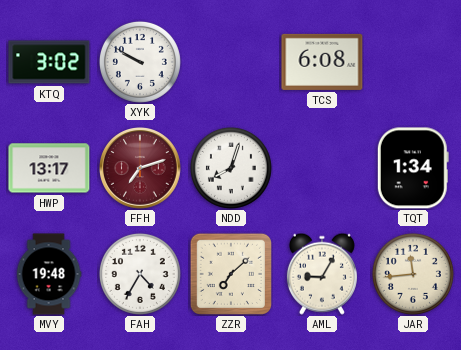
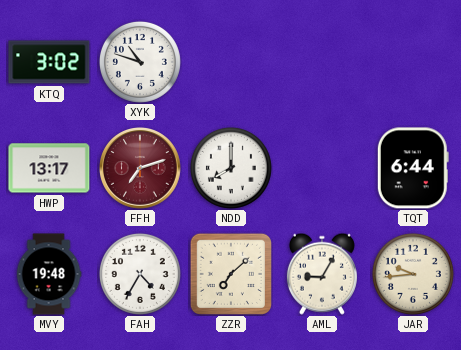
XYK: 9:50 -> 10:48
TCS: 6:08 -> none
NDD: 8:03 -> 8:00
TQT: 1:34 -> 6:44
JAR: 11:44 -> 9:44
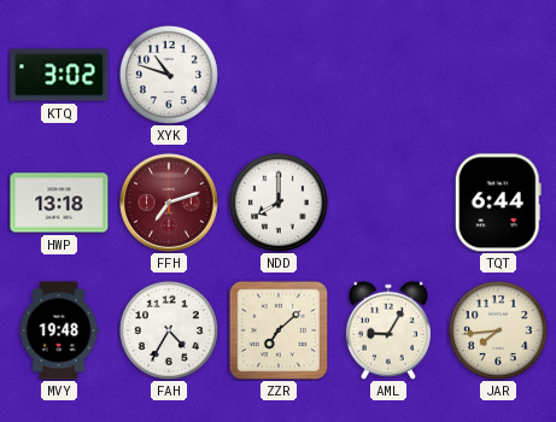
HWP: 13:17 -> 13:18
JAR: 9:44 -> 7:44
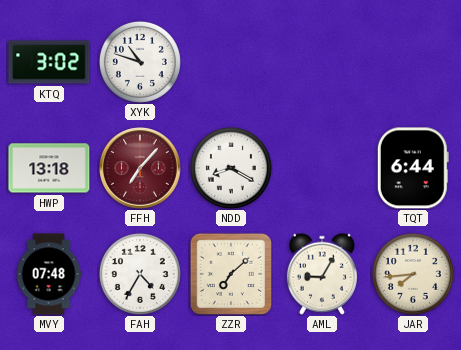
FFH: 7:12 -> 7:07
NDD: 8:00 -> 8:20
MVY: 19:48 -> 07:48
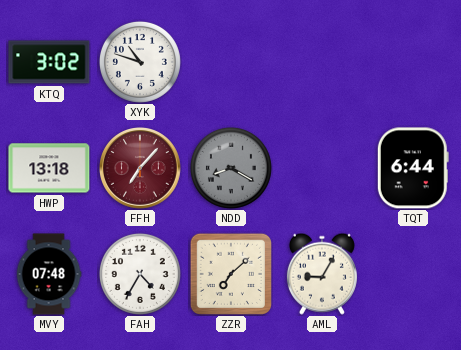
NDD dial: white -> grey
JAR: 7:44 -> none
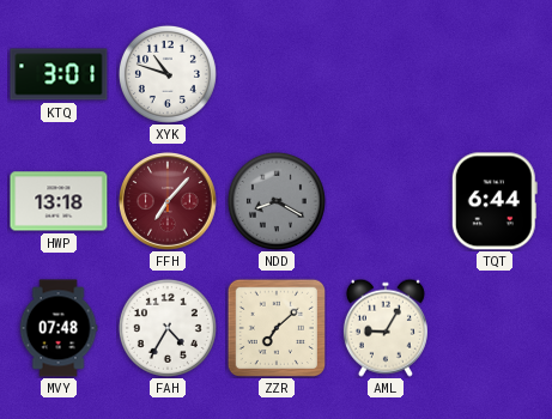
KTQ: 3:02 -> 3:01
